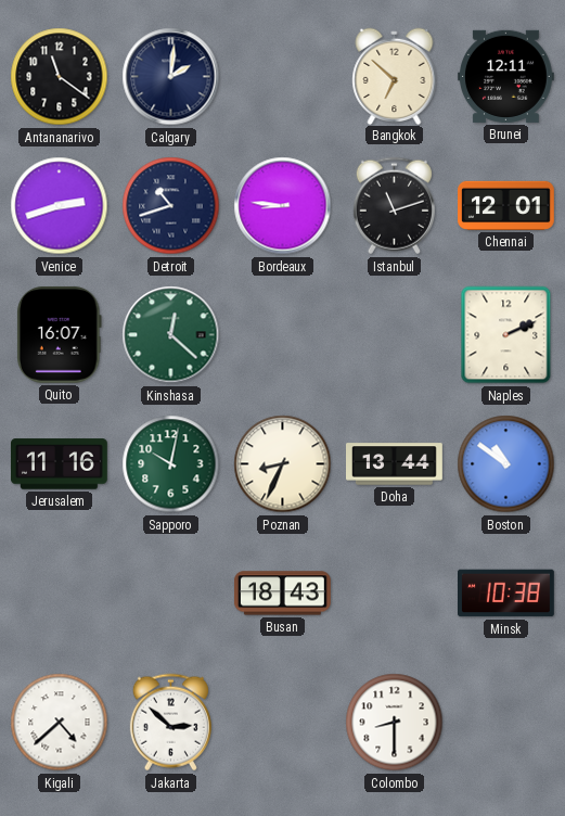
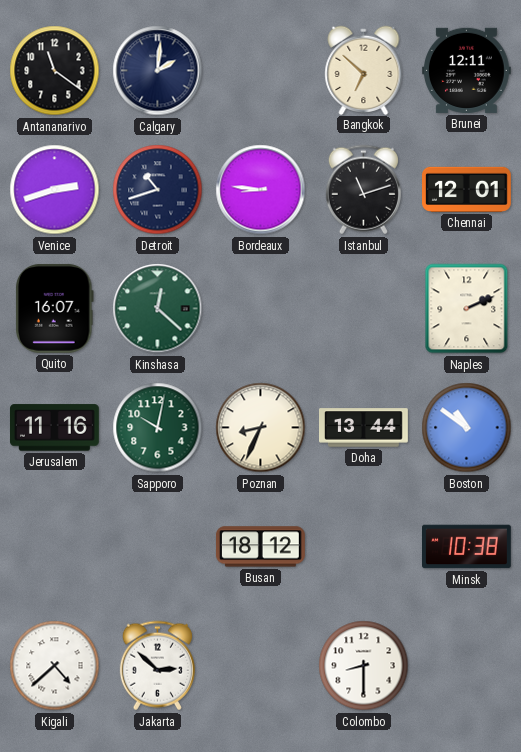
Busan: 18:43 -> 18:12
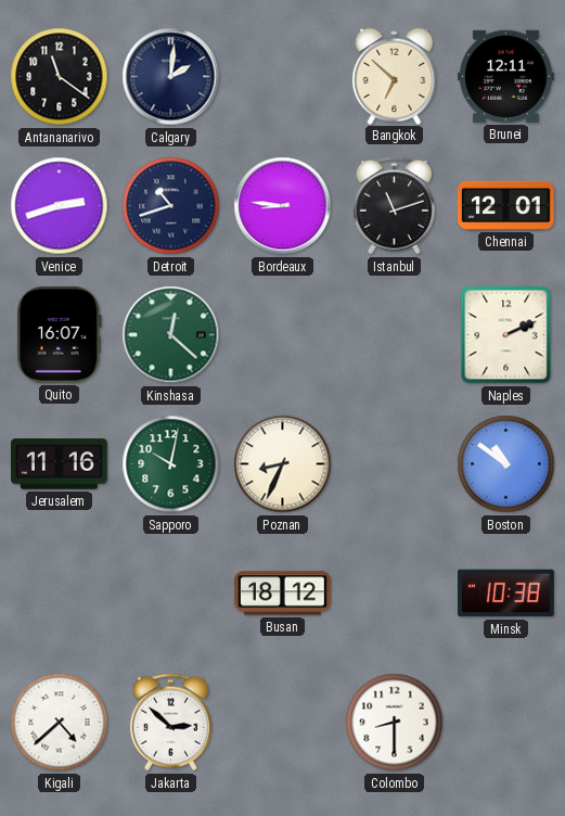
Doha: 13:44 -> none
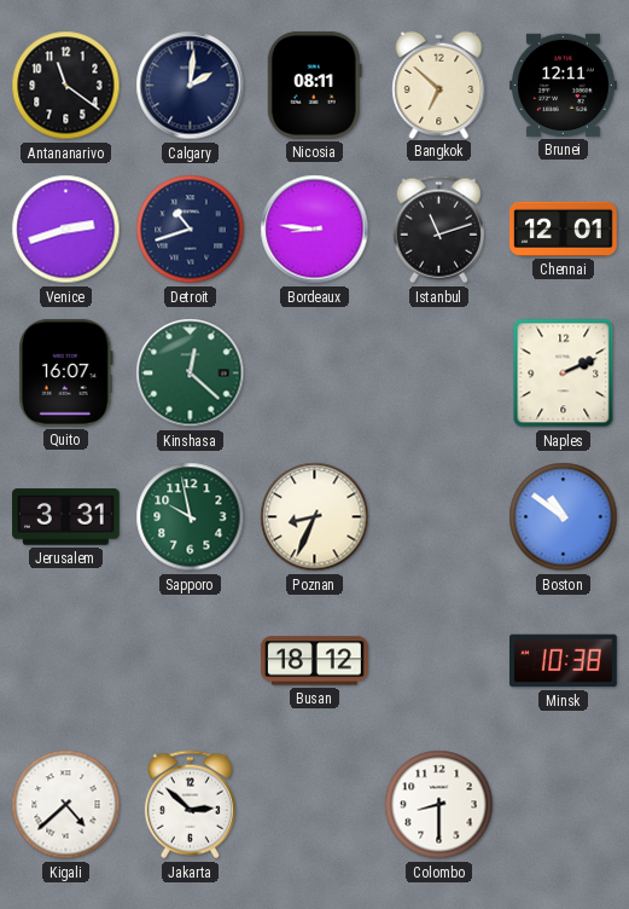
Nicosia: none -> 08:11
Jerusalem: 11:16 -> 3:31
Sapporo: 10:02 -> 9:58
